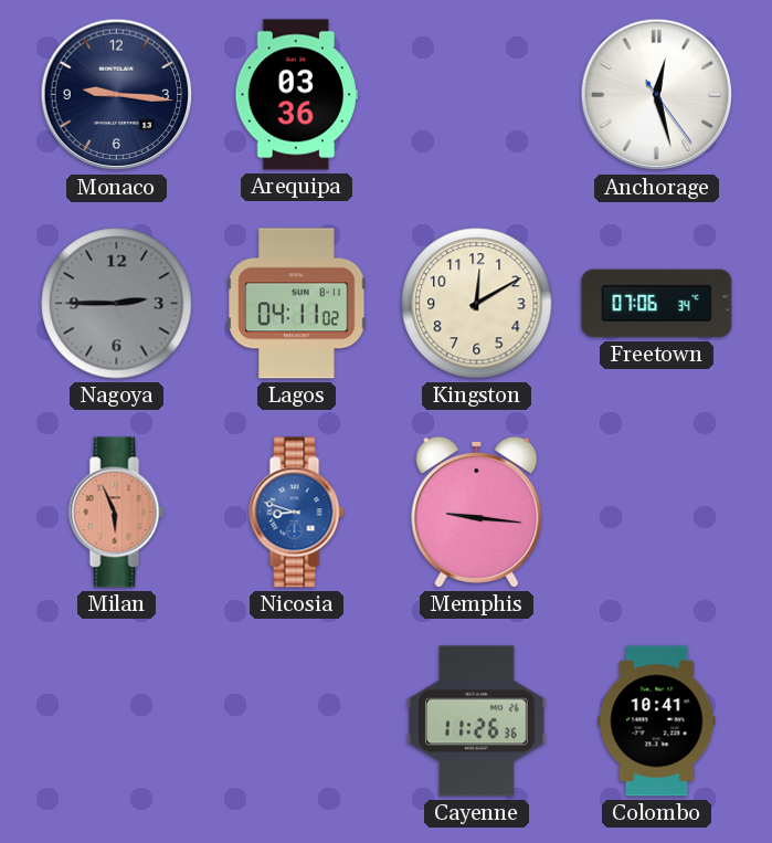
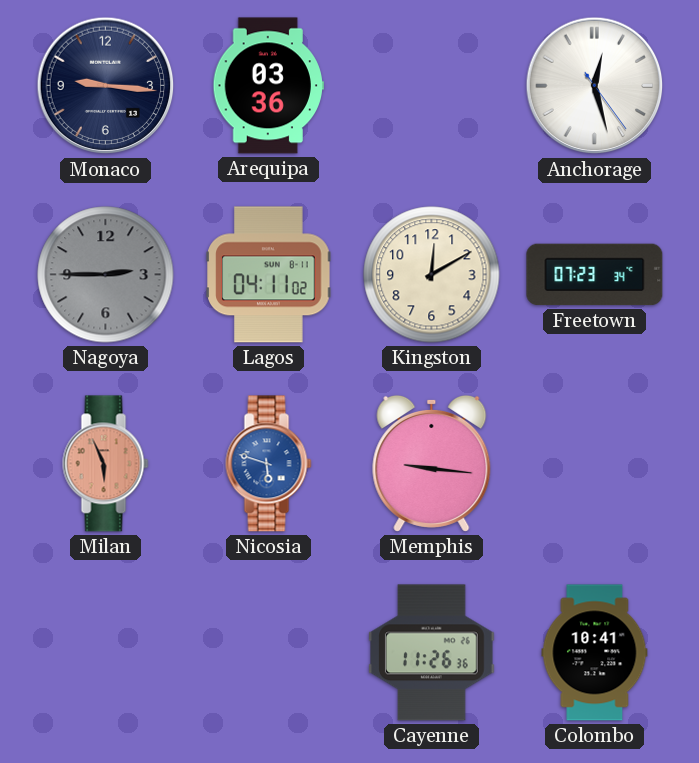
Freetown: 07:06 -> 07:23
Nicosia: 8:48 -> 5:48
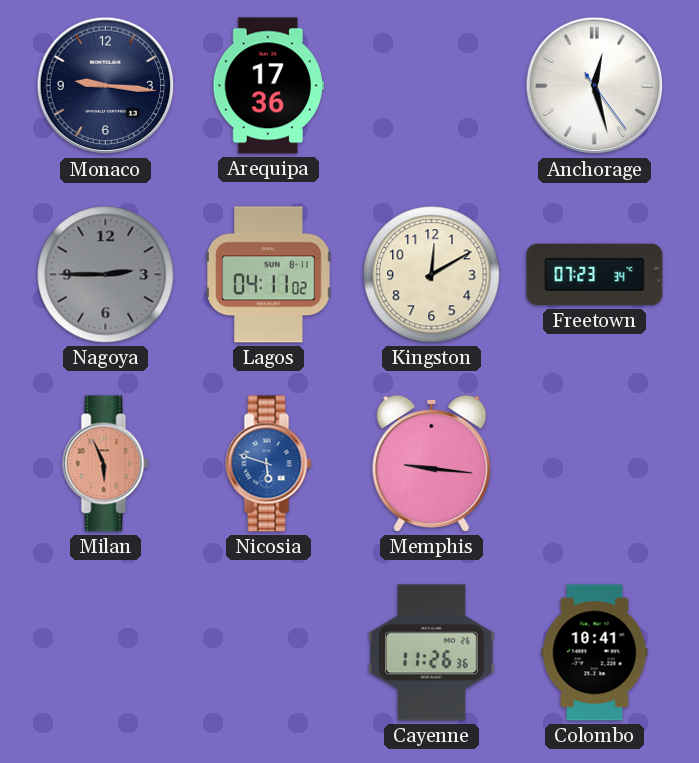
Arequipa: 03:36 -> 17:36
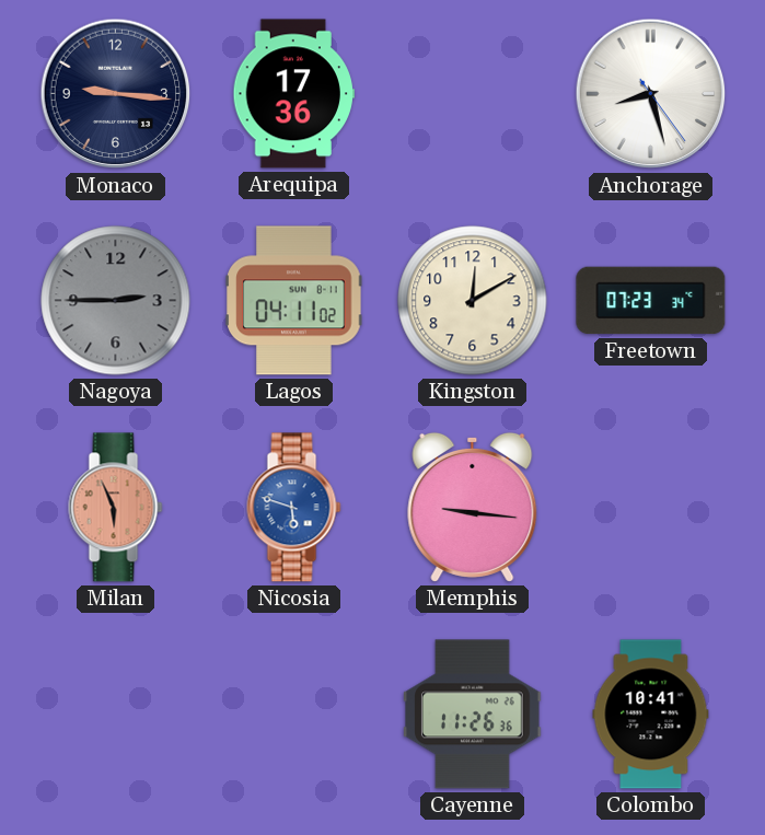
Anchorage: 12:27 -> 8:27
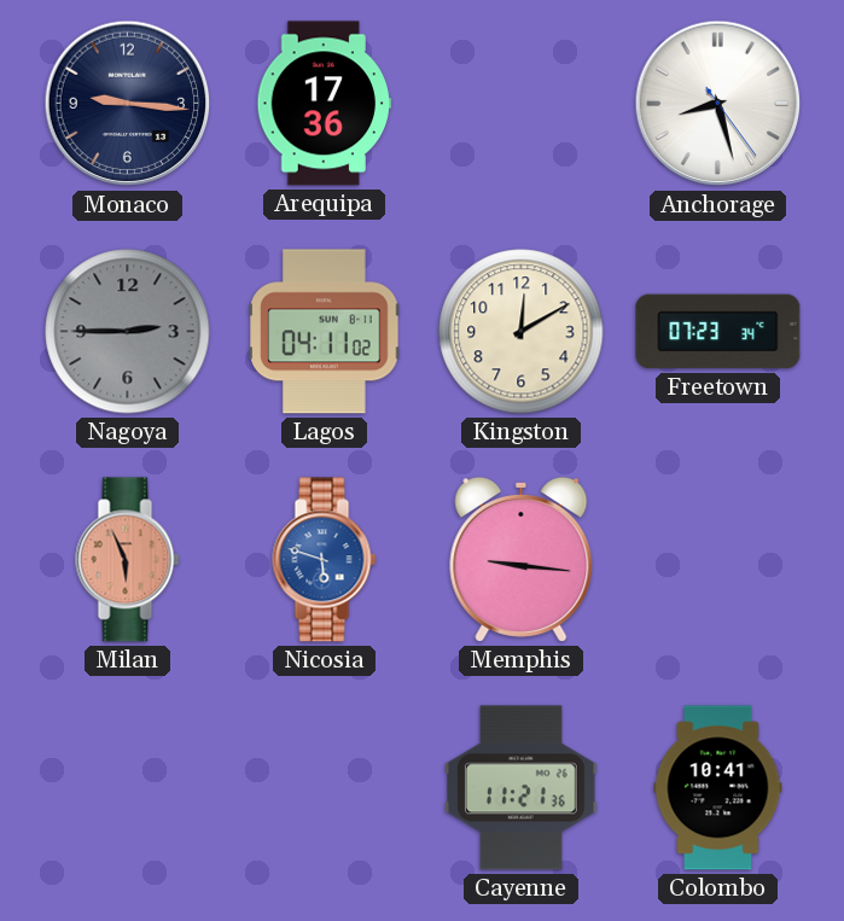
Cayenne: 11:26 -> 11:21
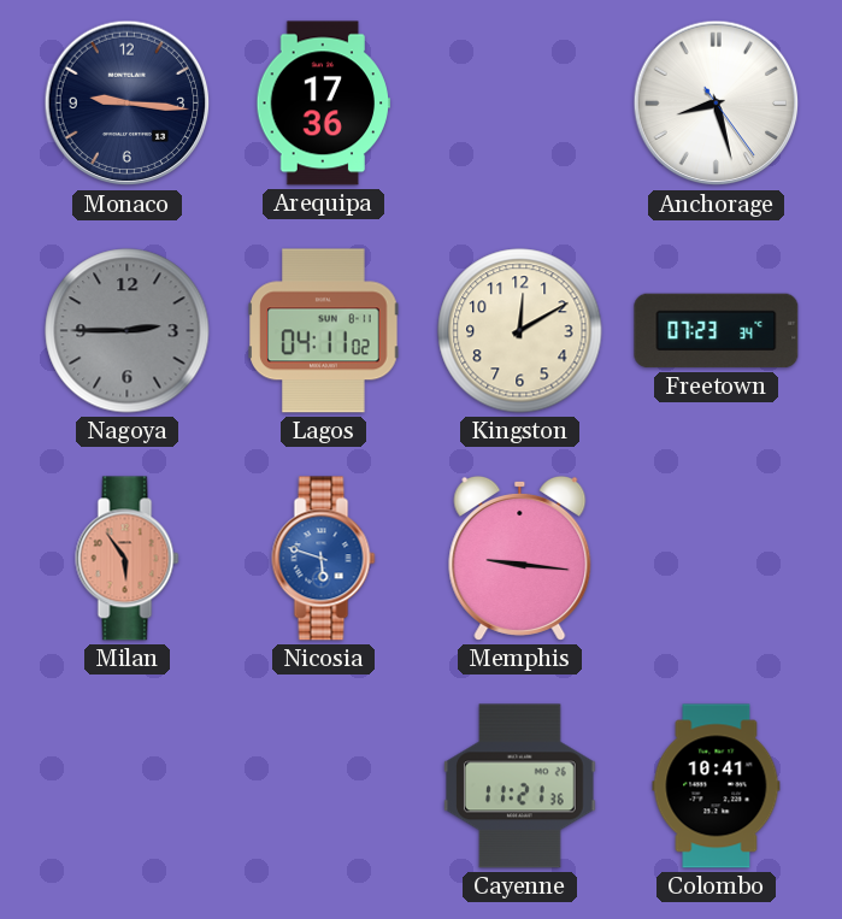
Milan: 5:56 -> 5:54
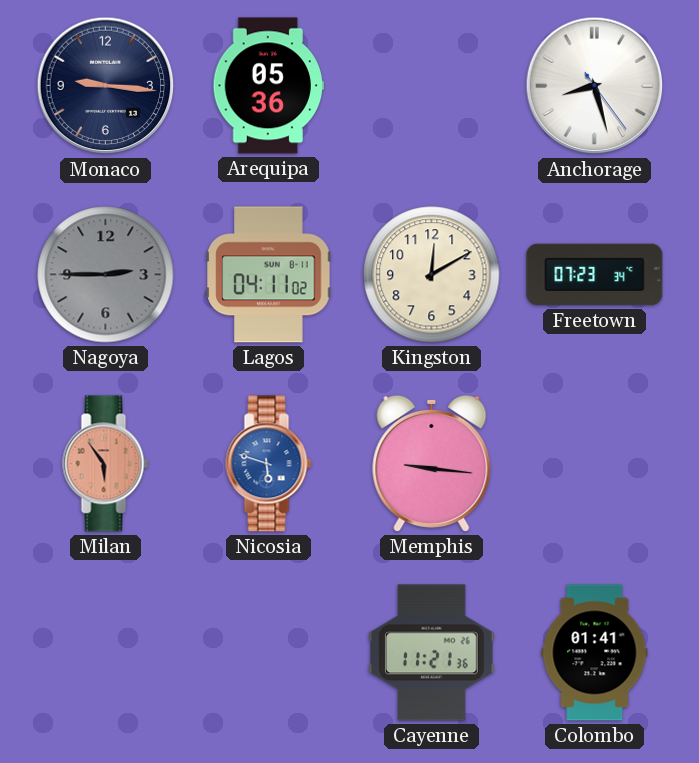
Arequipa: 17:36 -> 05:36
Colombo: 10:41 -> 01:41
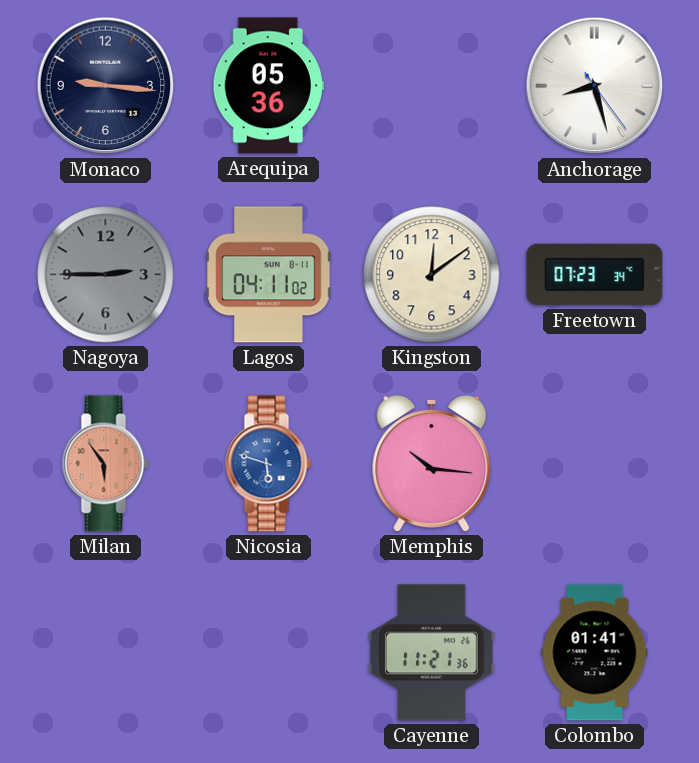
Kingston: 12:10 -> 12:09
Memphis: 9:16 -> 10:16
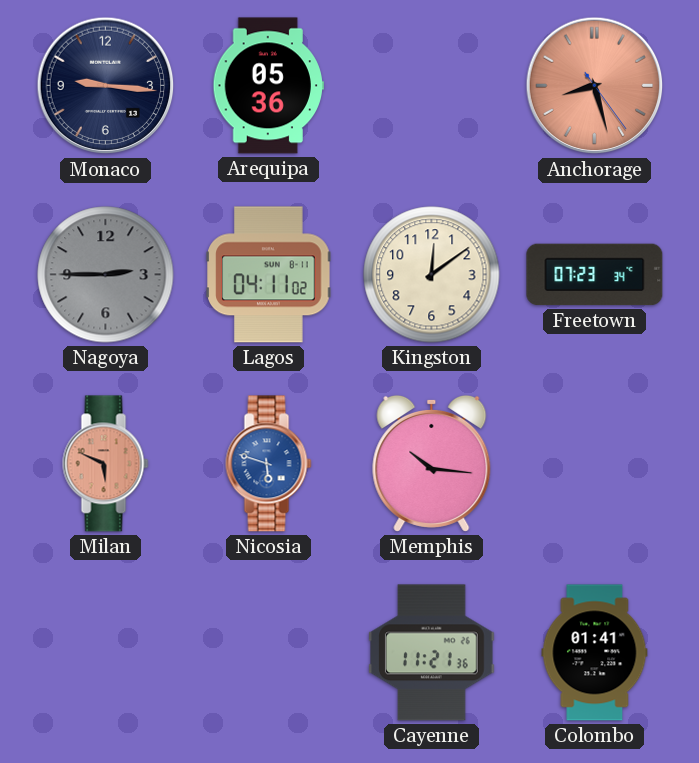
Anchorage dial: white -> salmon
Milan: 5:54 -> 5:49
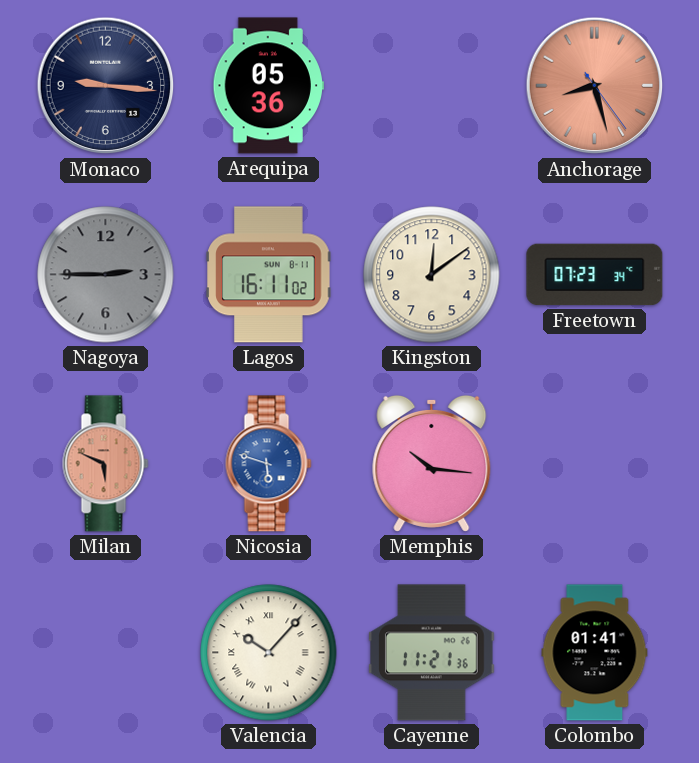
Lagos: 04:11 -> 16:11
Valencia: none -> 10:07
